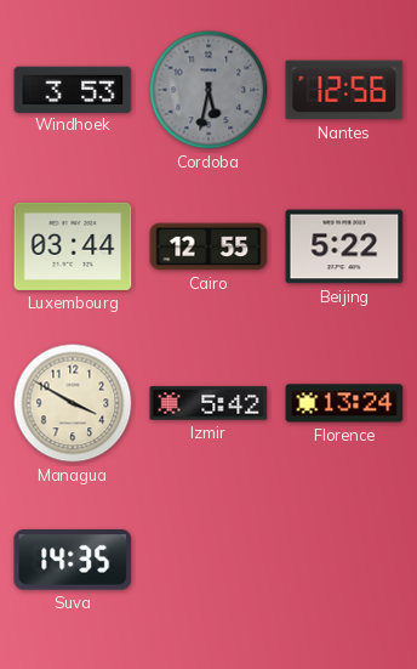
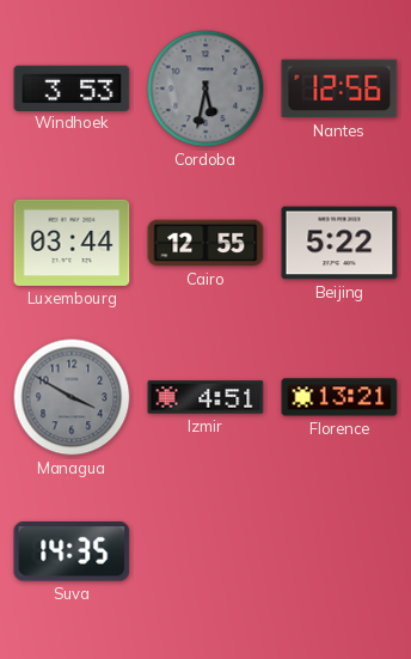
Managua dial: cream -> grey
Izmir: 5:42 -> 4:51
Florence: 13:24 -> 13:21
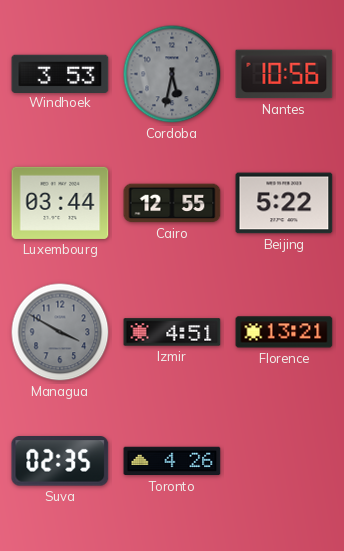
Nantes: 12:56 -> 10:56
Suva: 14:35 -> 02:35
Toronto: none -> 4:26
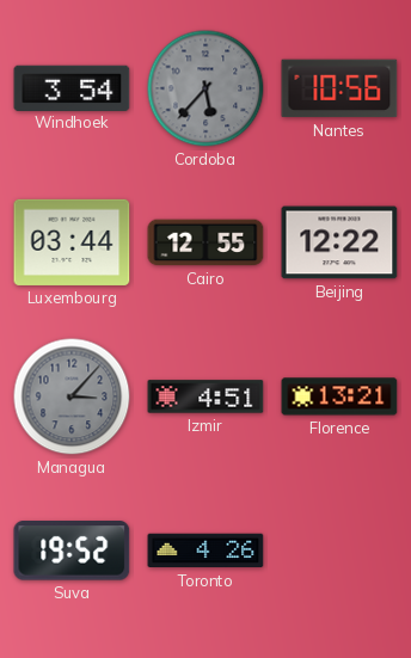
Windhoek: 3:53 -> 3:54
Cordoba: 5:32 -> 5:37
Beijing: 5:22 -> 12:22
Managua: 3:50 -> 3:07
Suva: 02:35 -> 19:52
